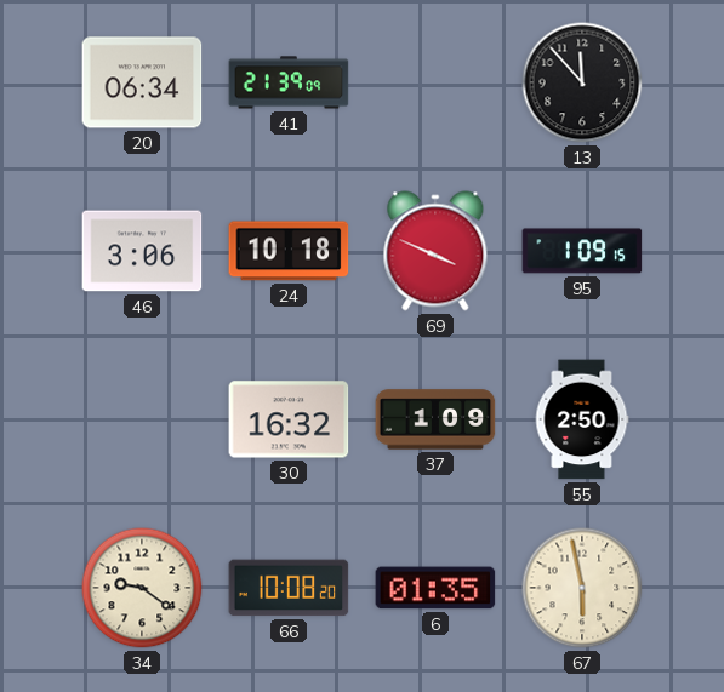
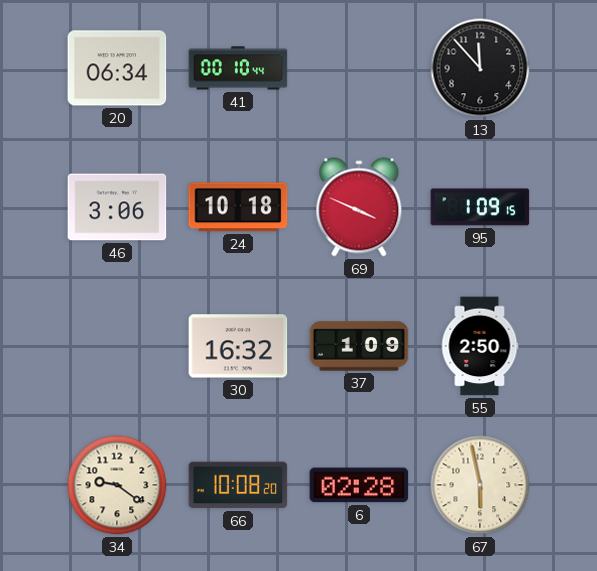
41: 21:39 -> 00:10
6: 01:35 -> 02:28
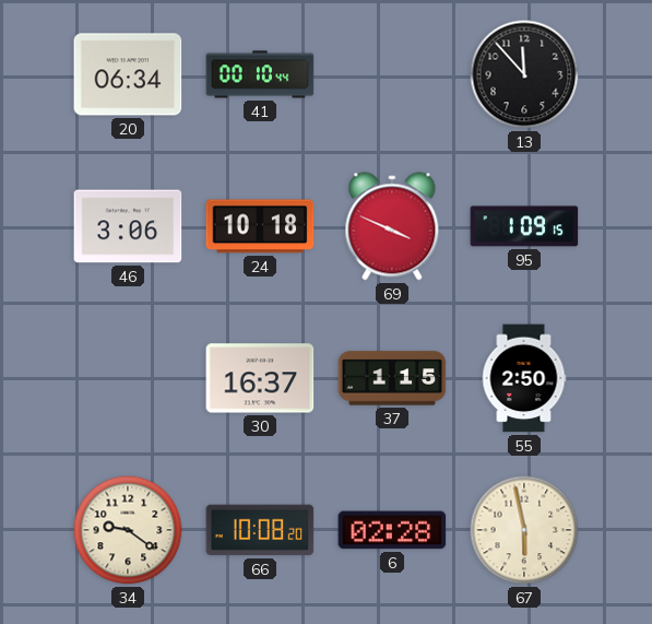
30: 16:32 -> 16:37
37: 1:09 -> 1:15
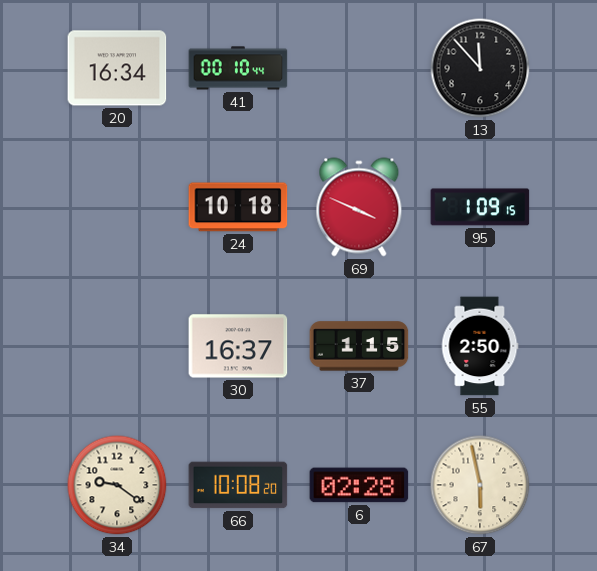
20: 06:34 -> 16:34
46: 3:06 -> none
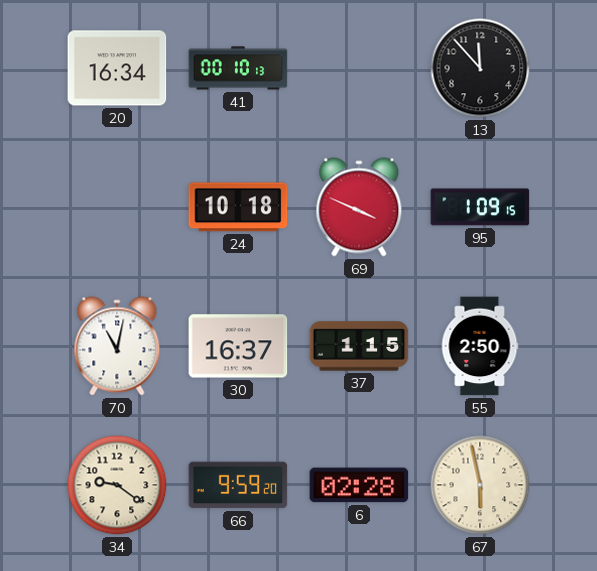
41: 00:10:44 -> 00:10:13
70: none -> 11:02
66: 10:08 -> 9:59
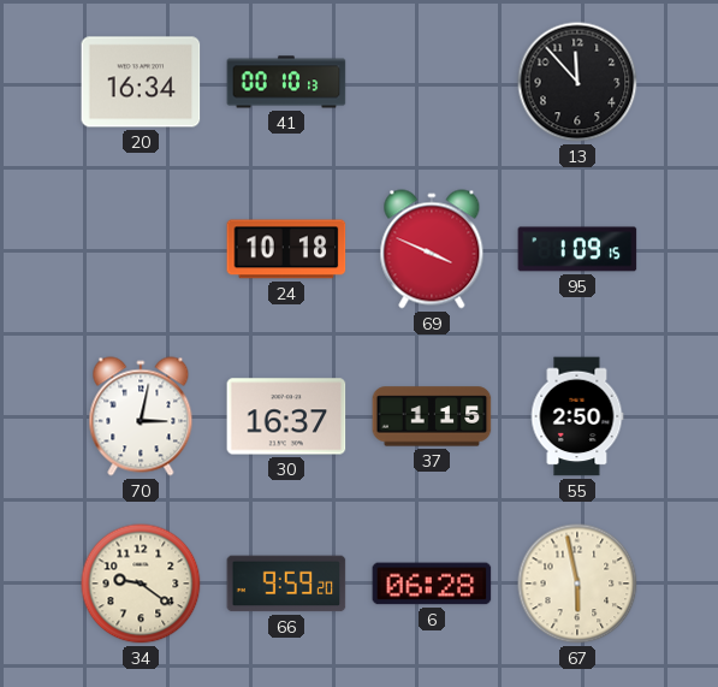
70: 11:02 -> 3:02
6: 02:28 -> 06:28
